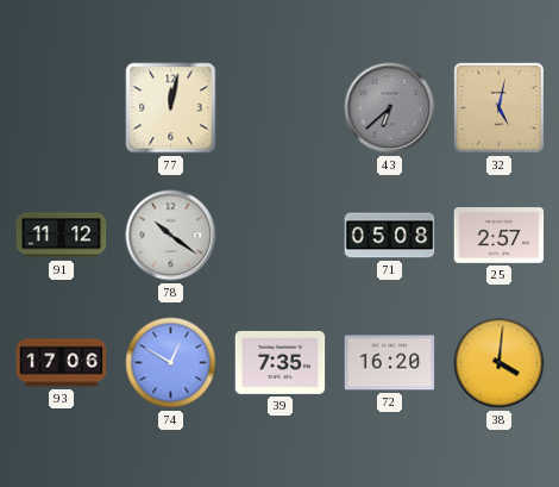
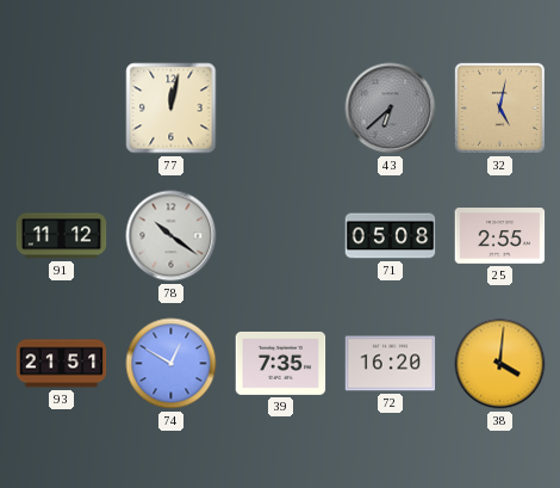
25: 2:57 -> 2:55
93: 17:06 -> 21:51
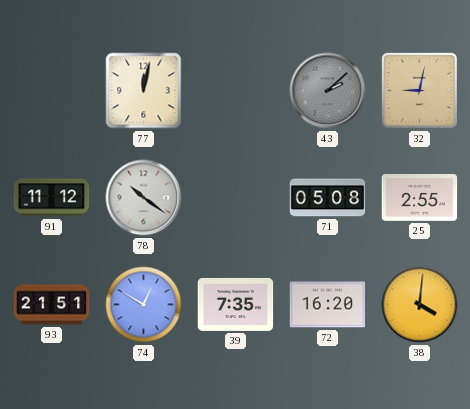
43: 6:38 -> 2:08
32: 5:02 -> 9:02
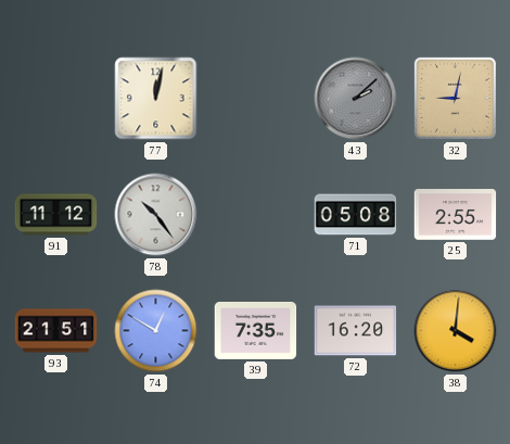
78: 10:21 -> 10:24
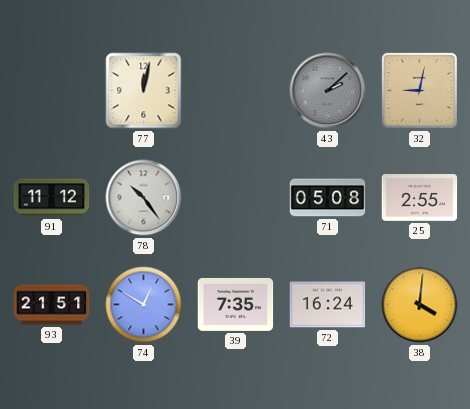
72: 16:20 -> 16:24
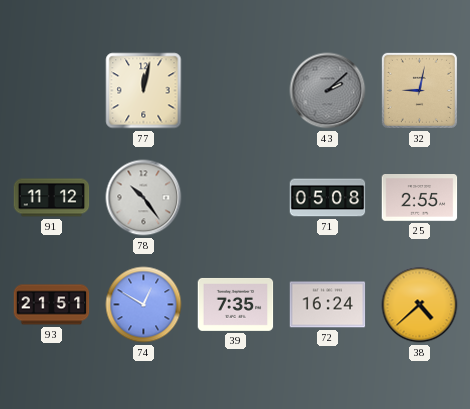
38: 4:01 -> 4:38
